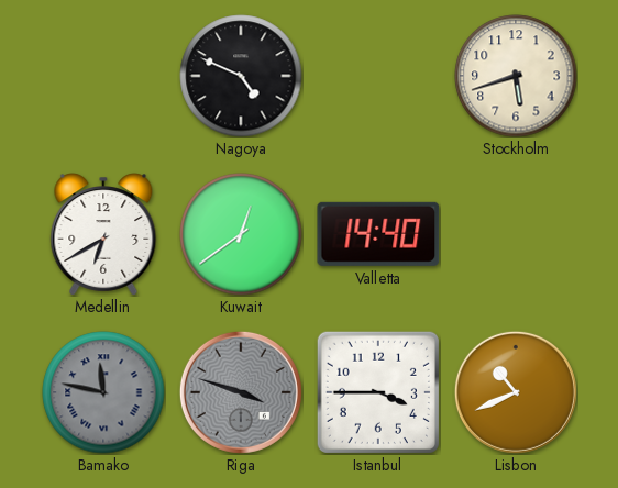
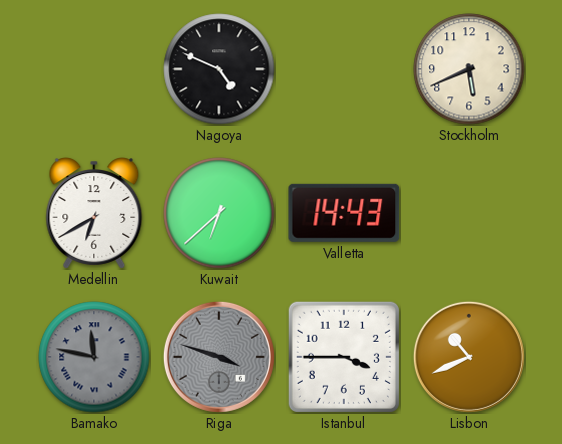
Stockholm: 5:42 -> 5:41
Kuwait: 12:39 -> 6:38
Valletta: 14:40 -> 14:43
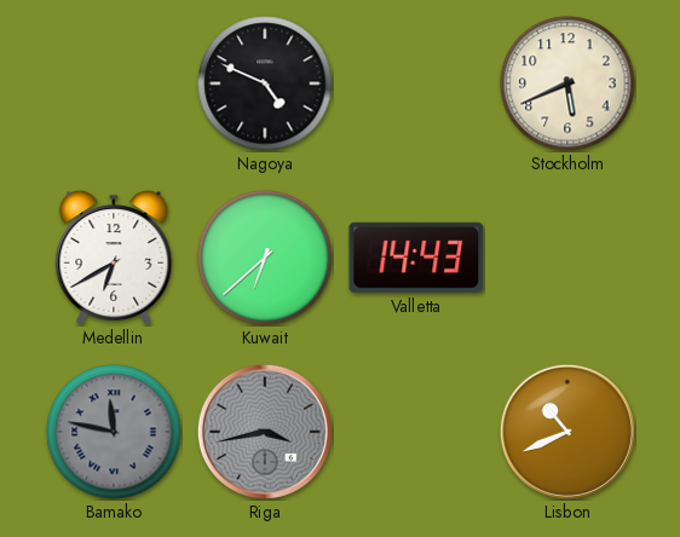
Riga: 3:48 -> 3:43
Istanbul: 3:45 -> none
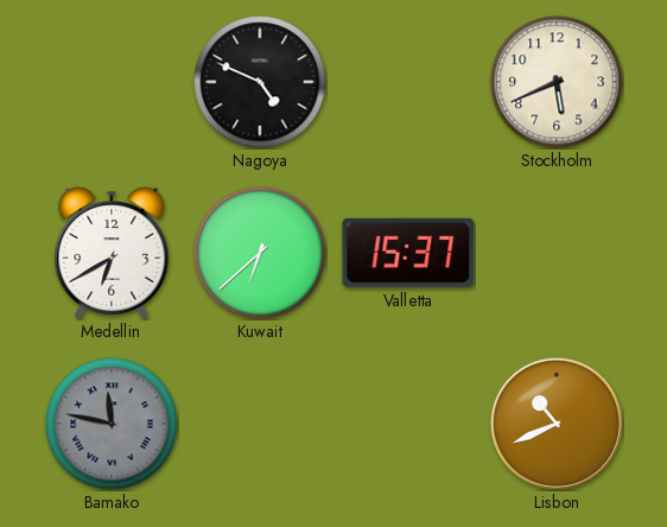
Valletta: 14:43 -> 15:37
Riga: 3:43 -> none
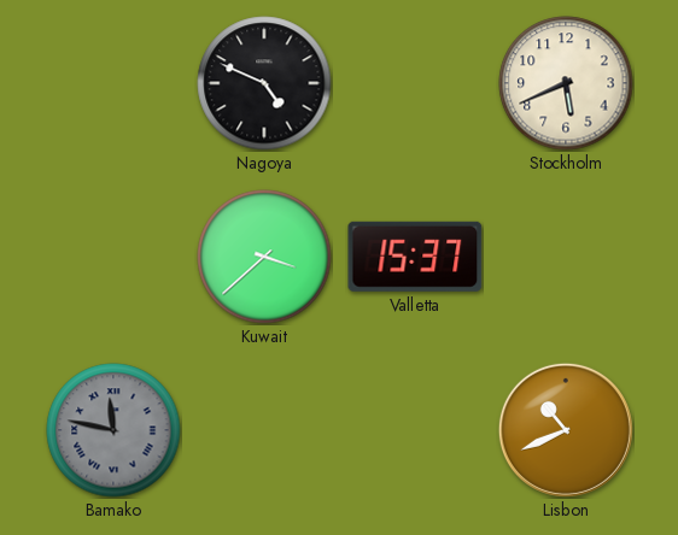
Medellin: 6:40 -> none
Kuwait: 6:38 -> 3:38
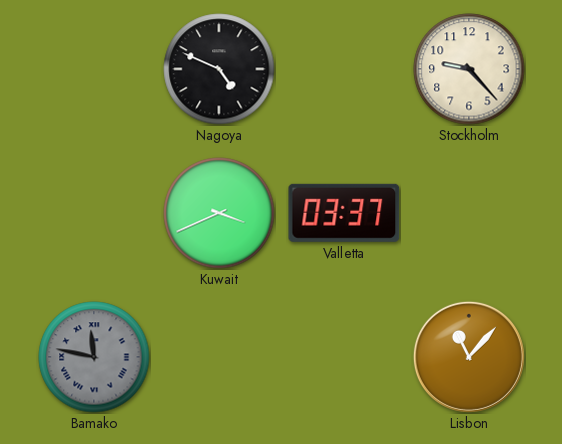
Stockholm: 5:41 -> 9:23
Kuwait: 3:38 -> 3:41
Valletta: 15:37 -> 03:37
Lisbon: 10:41 -> 11:07
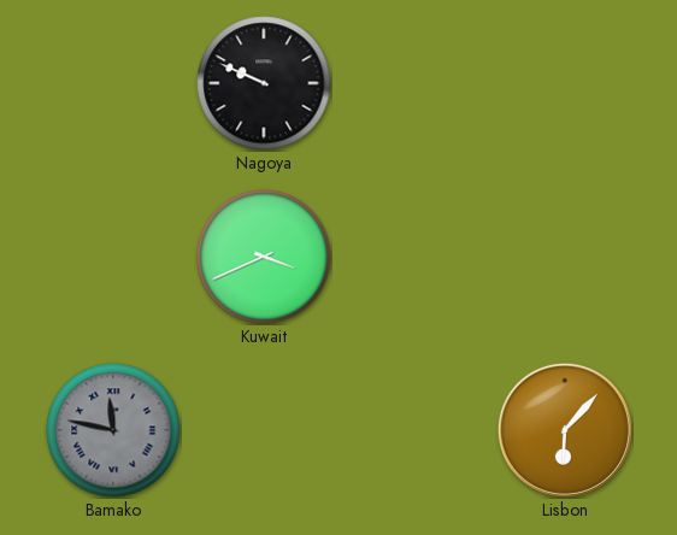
Nagoya: 4:49 -> 9:49
Stockholm: 9:23 -> none
Valletta: 03:37 -> none
Lisbon: 11:07 -> 6:07
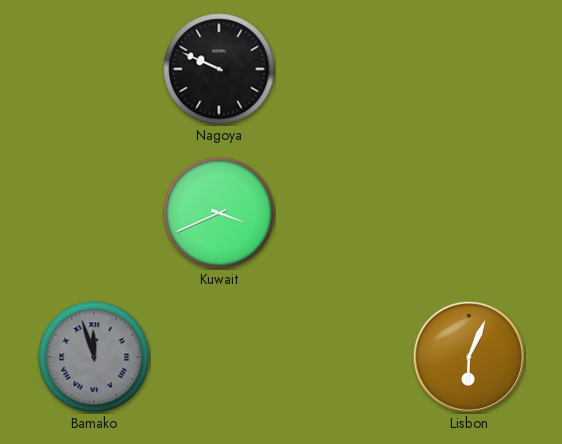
Bamako: 11:47 -> 11:57
Lisbon: 6:07 -> 6:04
